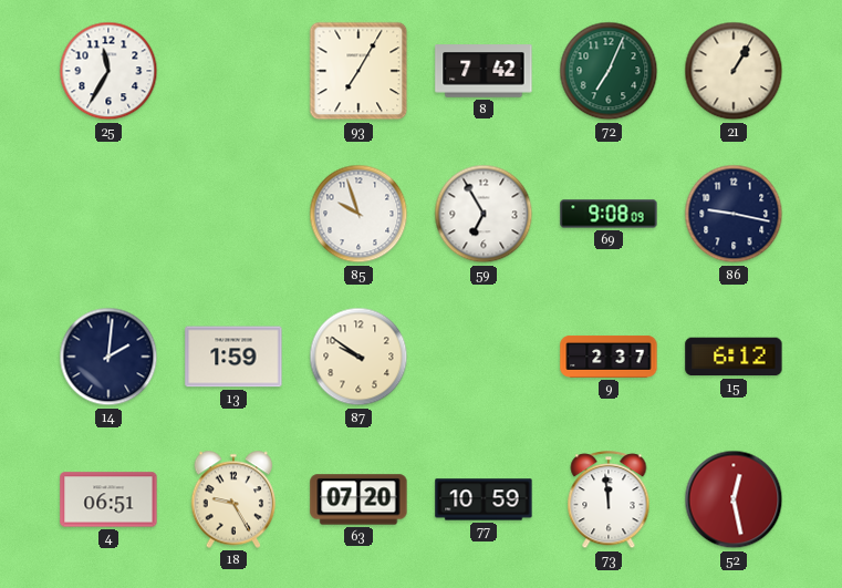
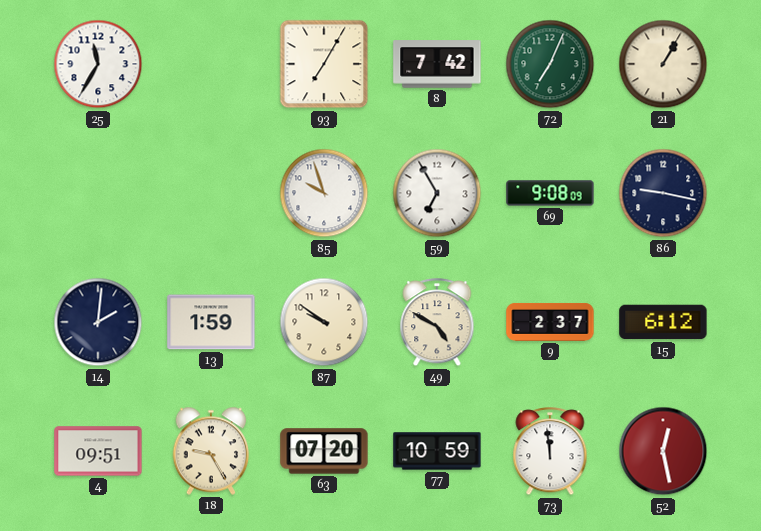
49: none -> 4:50
4: 06:51 -> 09:51
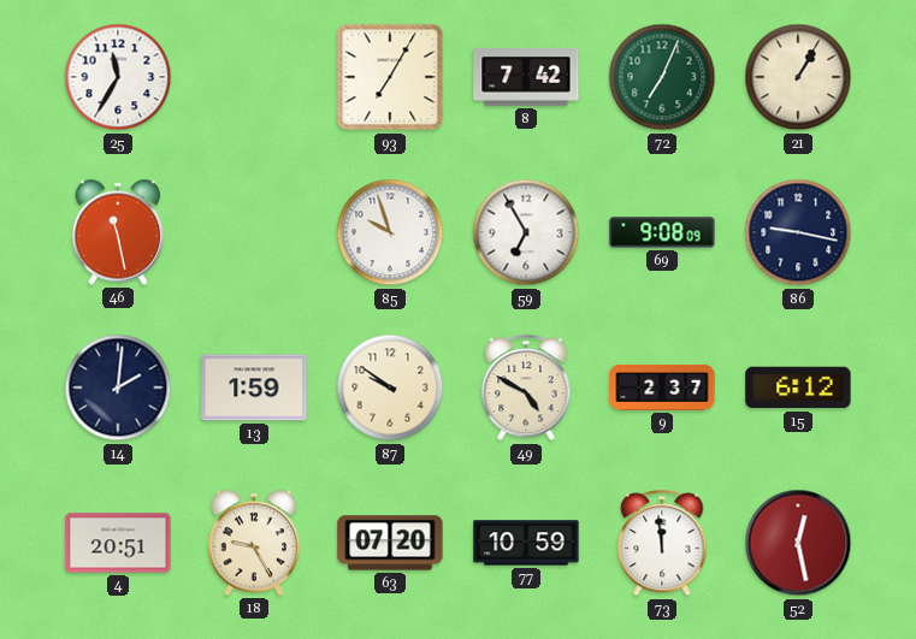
46: none -> 11:28
4: 09:51 -> 20:51
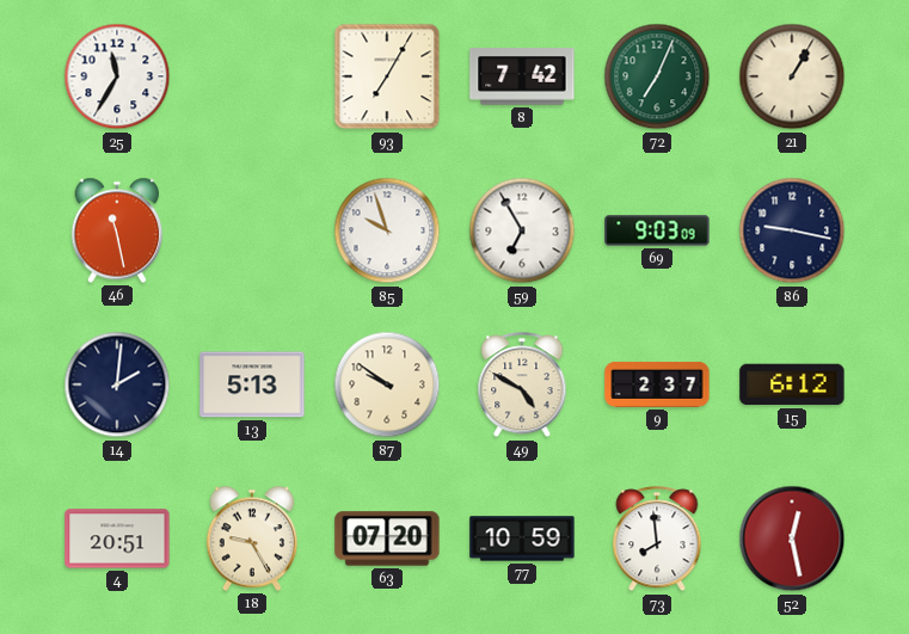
69: 9:08 -> 9:03
13: 1:59 -> 5:13
73: 11:59 -> 7:59
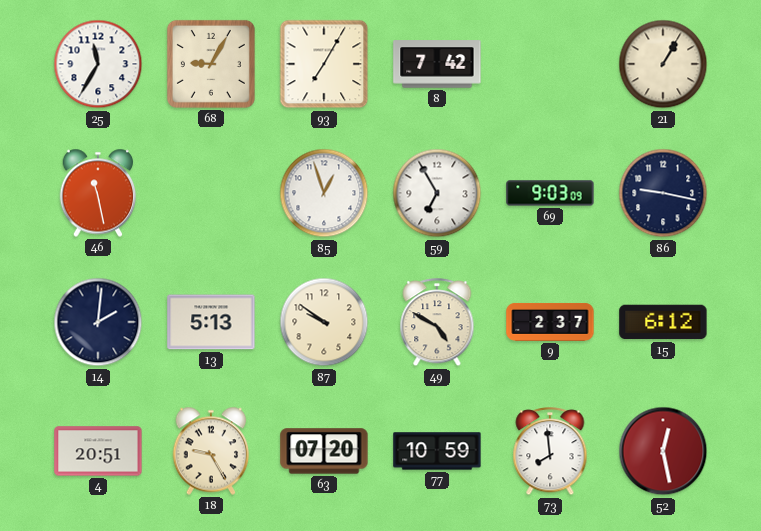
68: none -> 9:05
72: 7:04 -> none
85: 9:57 -> 12:57
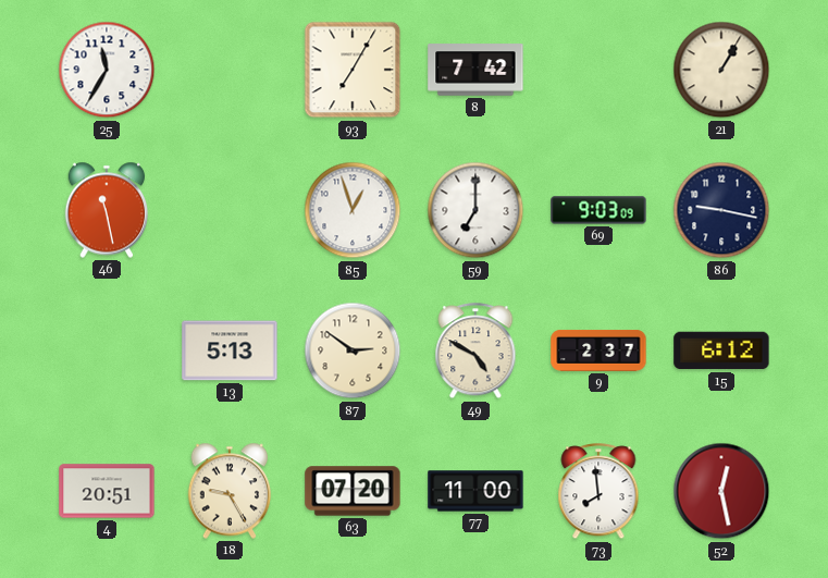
68: 9:05 -> none
59: 6:55 -> 7:00
14: 2:01 -> none
87: 9:51 -> 2:51
77: 10:59 -> 11:00
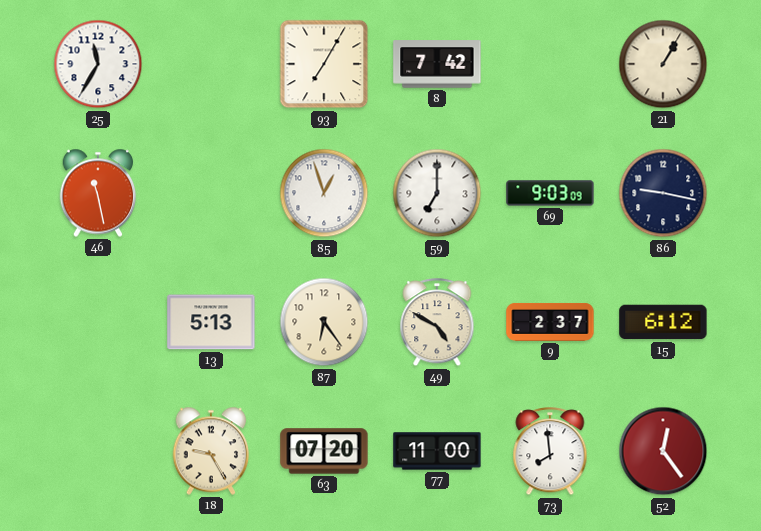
87: 2:51 -> 6:24
4: 20:51 -> none
52: 12:28 -> 12:24
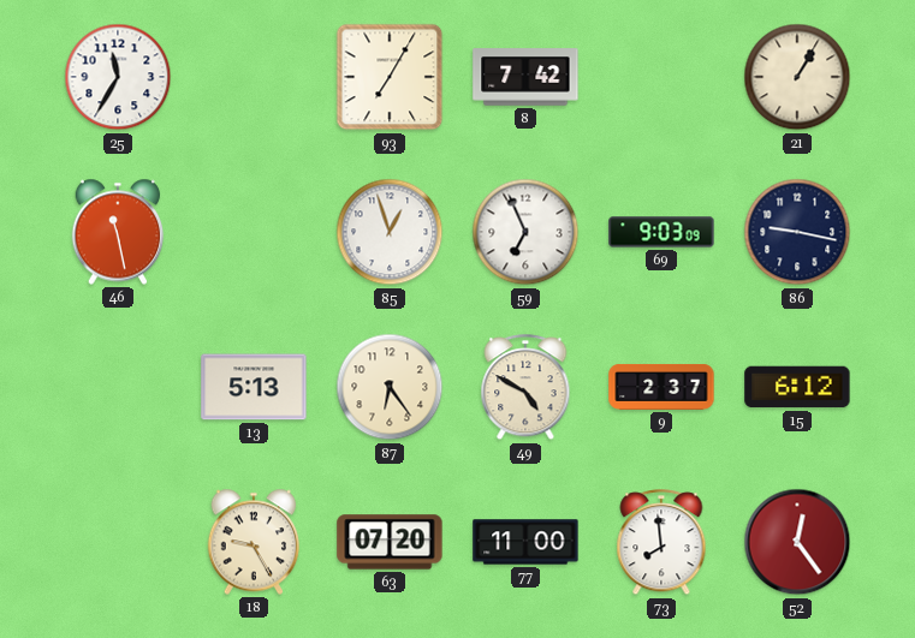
59: 7:00 -> 6:56
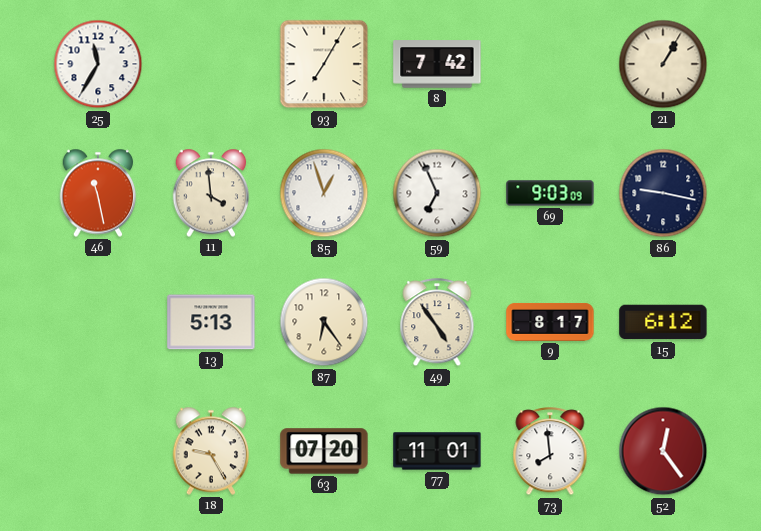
11: none -> 3:59
49: 4:50 -> 4:54
9: 2:37 -> 8:17
77: 11:00 -> 11:01
